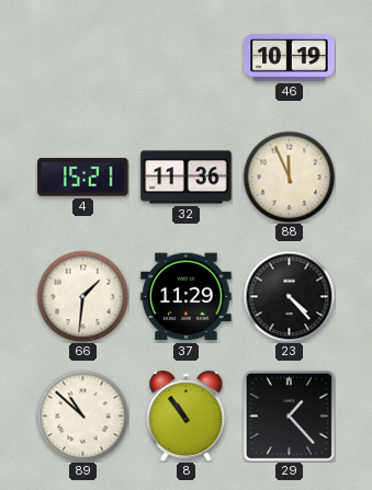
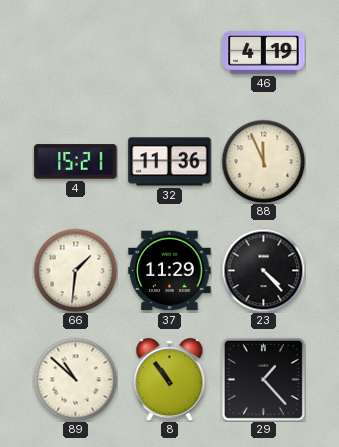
46: 10:19 -> 4:19
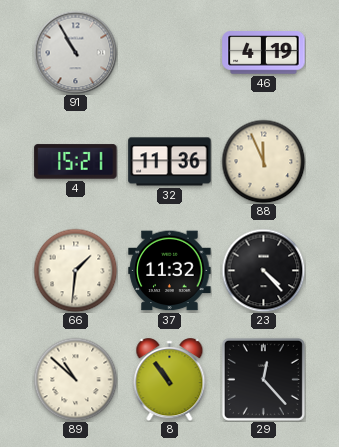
91: none -> 10:55
37: 11:29 -> 11:32
29: 1:23 -> 12:23
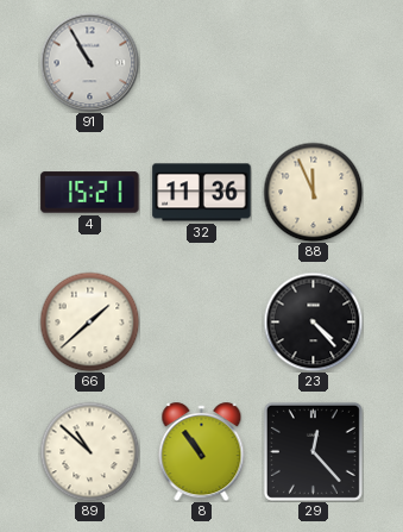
46: 4:19 -> none
66: 1:31 -> 1:38
37: 11:32 -> none
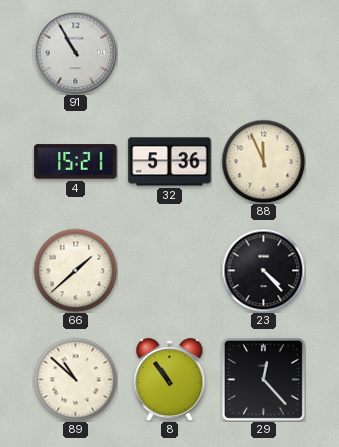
32: 11:36 -> 5:36
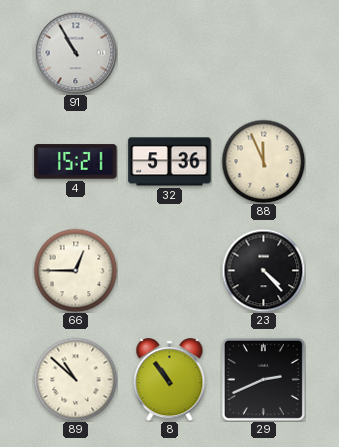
66: 1:38 -> 12:45
29: 12:23 -> 2:41
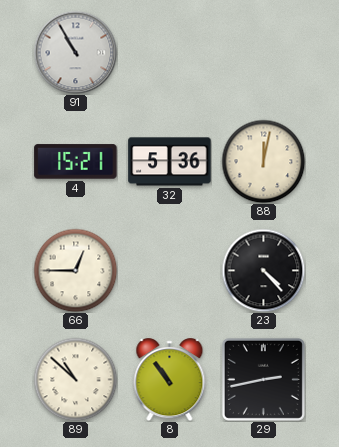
88: 11:56 -> 12:02
29: 2:41 -> 2:43
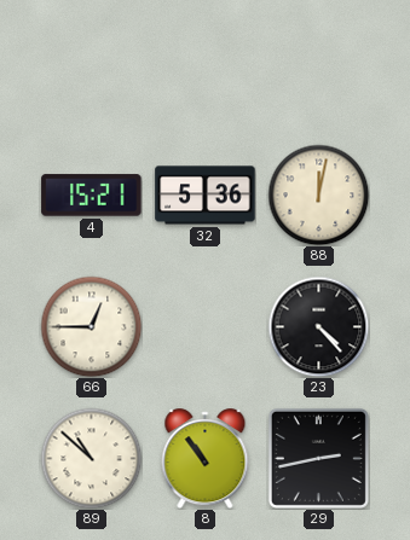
91: 10:55 -> none
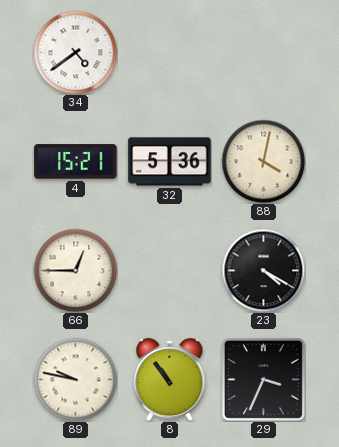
34: none -> 4:39
88: 12:02 -> 4:02
23: 4:23 -> 4:20
89: 10:52 -> 9:47
29: 2:43 -> 3:34
